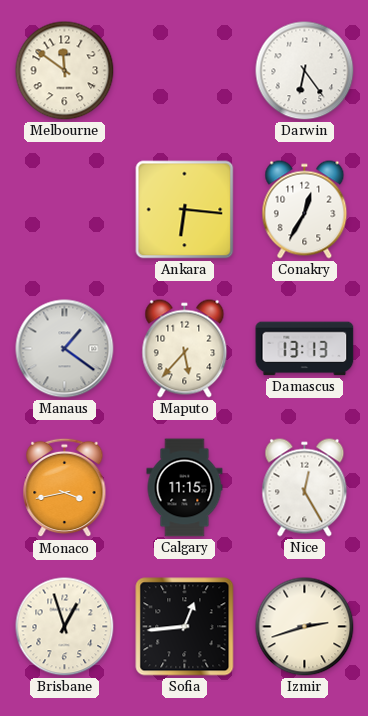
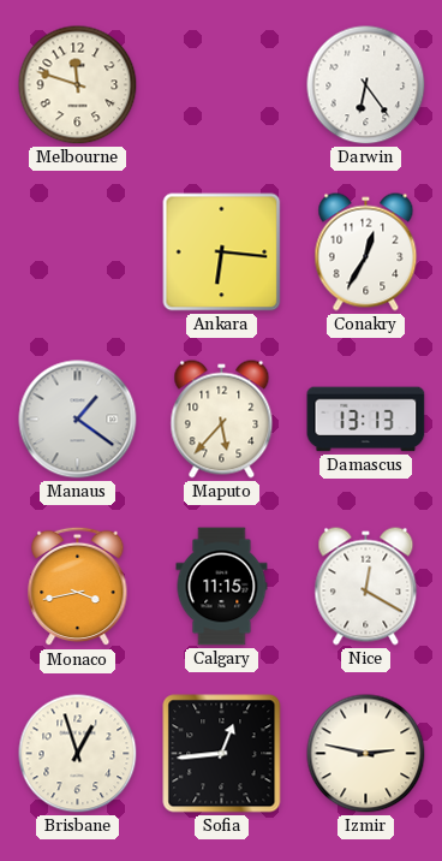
Melbourne: 11:51 -> 11:48
Nice: 12:25 -> 12:20
Izmir: 2:42 -> 2:47
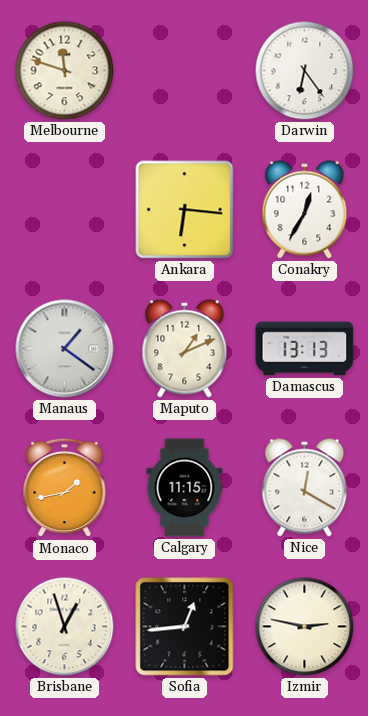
Maputo: 5:37 -> 1:11
Monaco: 3:43 -> 1:43
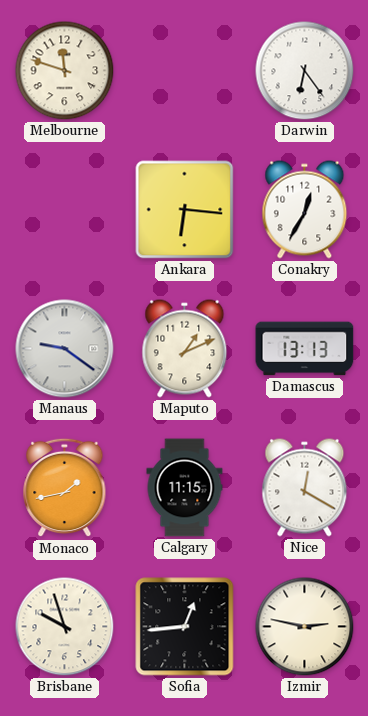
Manaus: 1:21 -> 9:21
Brisbane: 12:57 -> 9:57
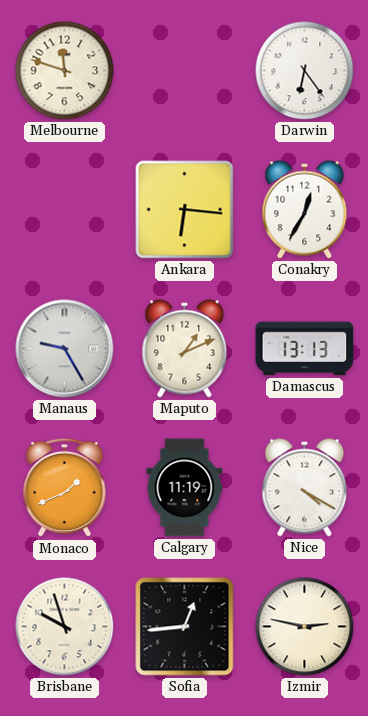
Manaus: 9:21 -> 9:25
Monaco: 1:43 -> 1:41
Calgary: 11:15 -> 11:19
Nice: 12:20 -> 4:20
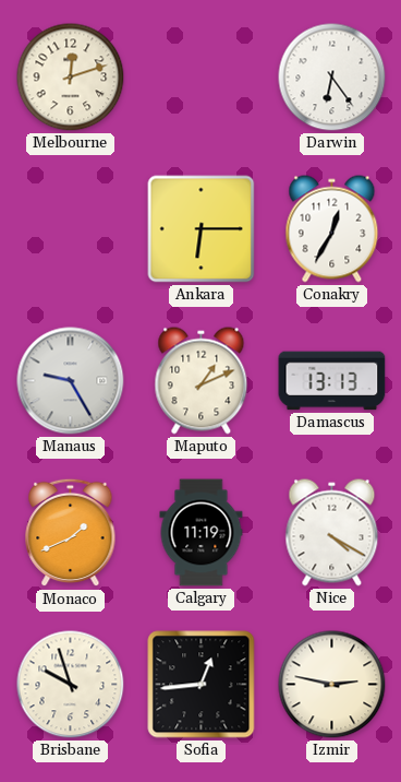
Melbourne: 11:48 -> 12:12
Ankara: 6:16 -> 6:15
